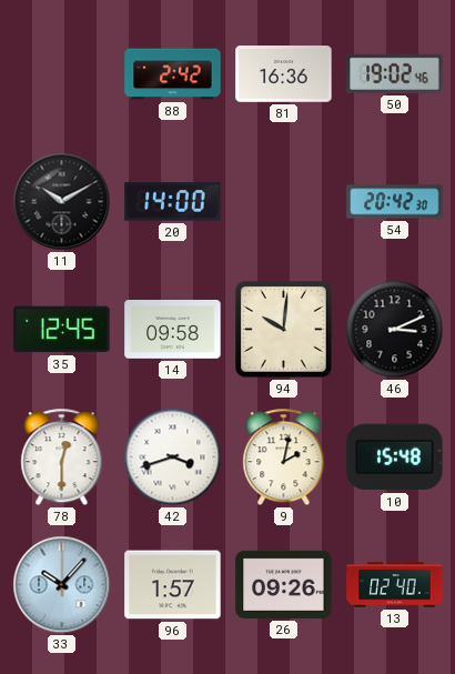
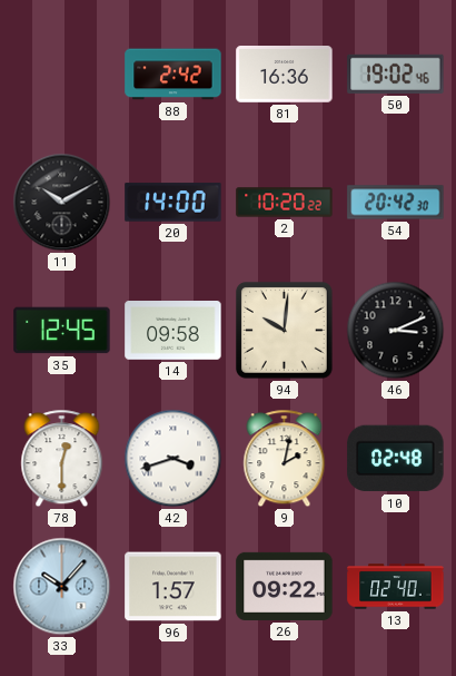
2: none -> 10:20
10: 15:48 -> 02:48
26: 09:26 -> 09:22
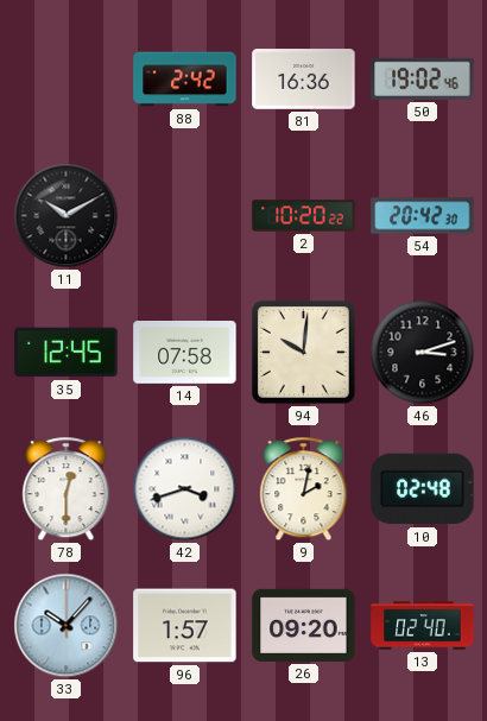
20: 14:00 -> none
14: 09:58 -> 07:58
46: 3:11 -> 3:12
26: 09:22 -> 09:20
